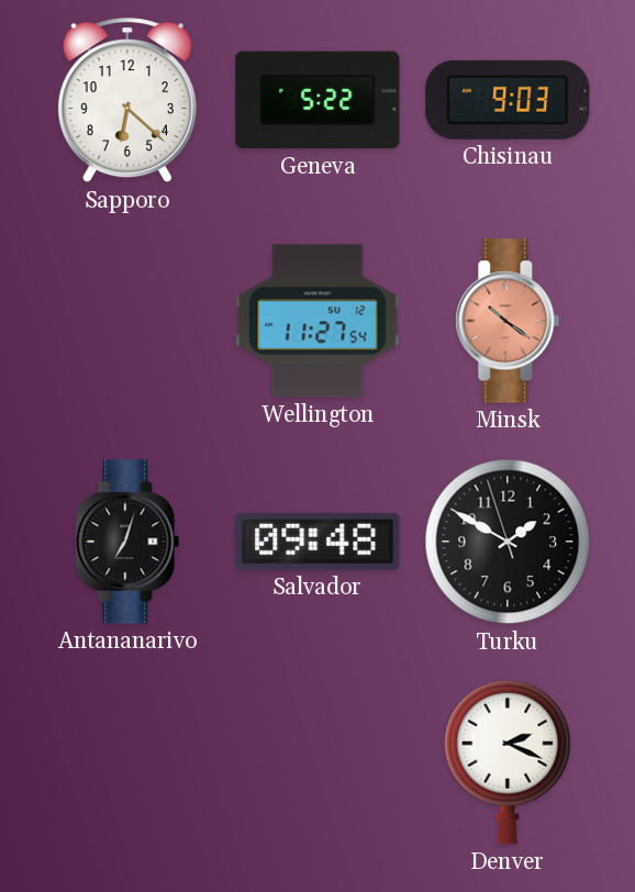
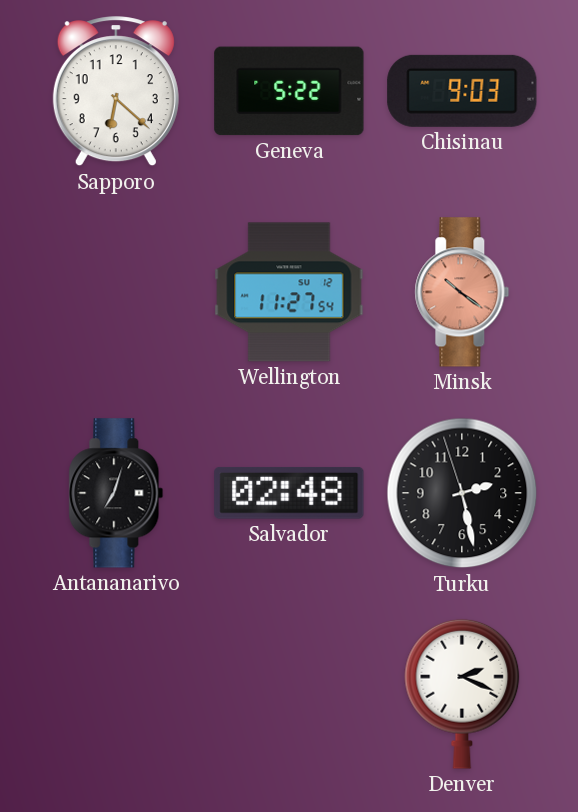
Salvador: 09:48 -> 02:48
Turku: 1:49 -> 2:27
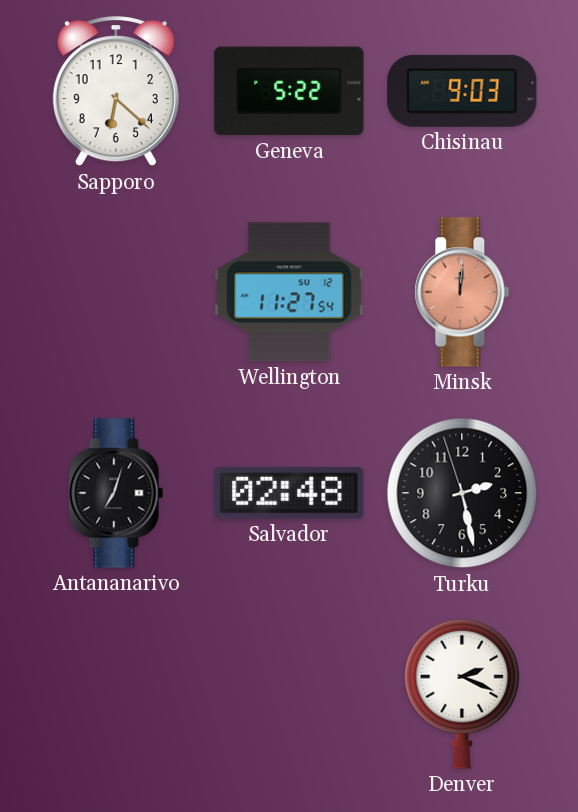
Minsk: 10:21 -> 12:01
